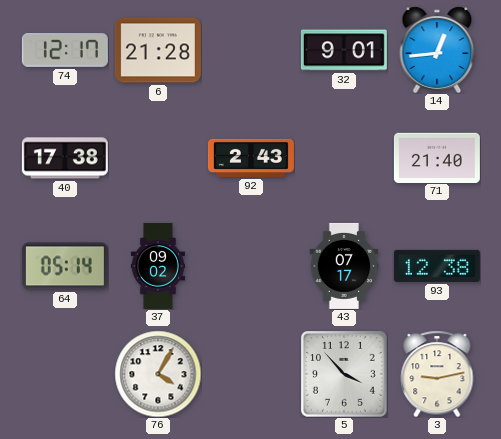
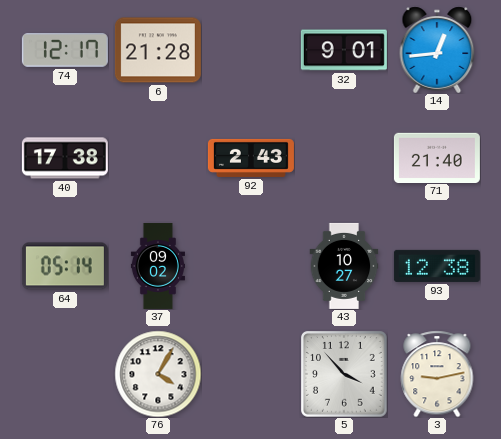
43: 07:17 -> 10:27
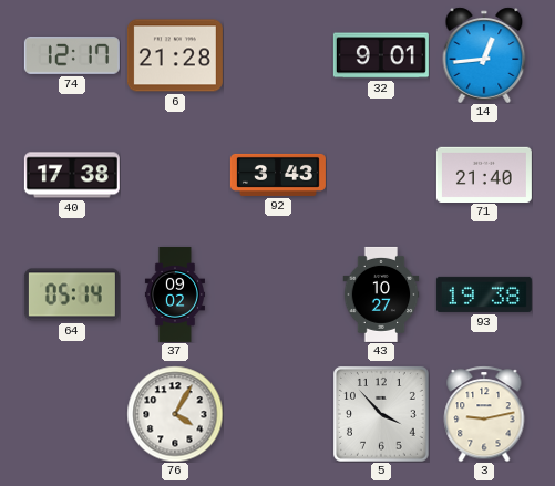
92: 2:43 -> 3:43
93: 12:38 -> 19:38
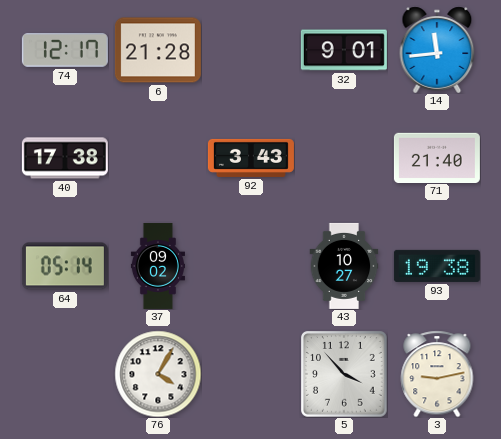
14: 12:44 -> 11:44
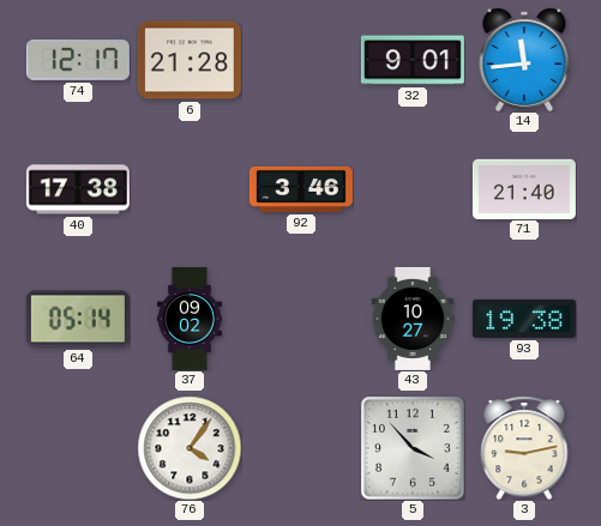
92: 3:43 -> 3:46
76: 4:05 -> 4:06
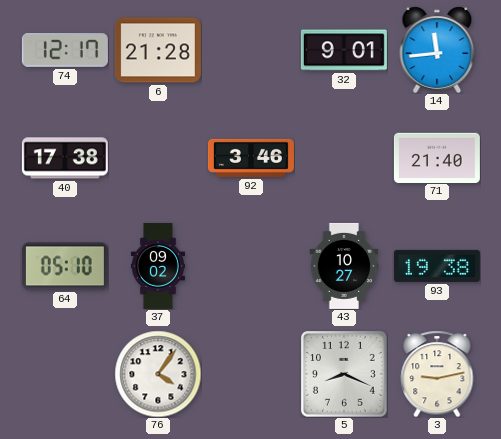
64: 05:14 -> 05:10
5: 3:53 -> 8:19
